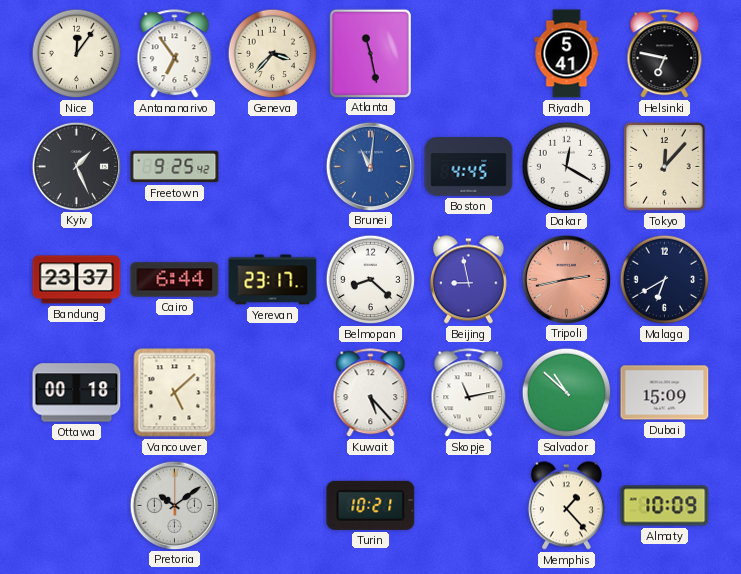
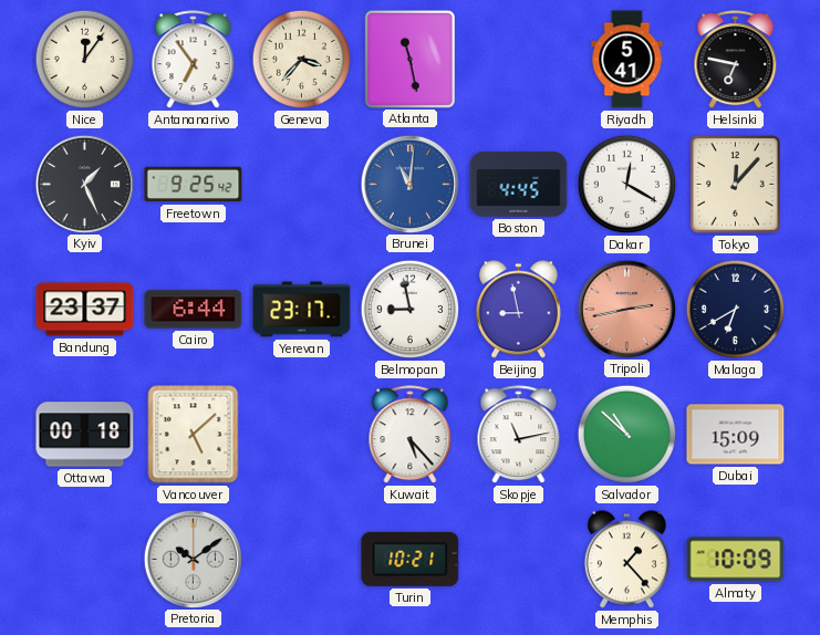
Belmopan: 8:22 -> 8:58
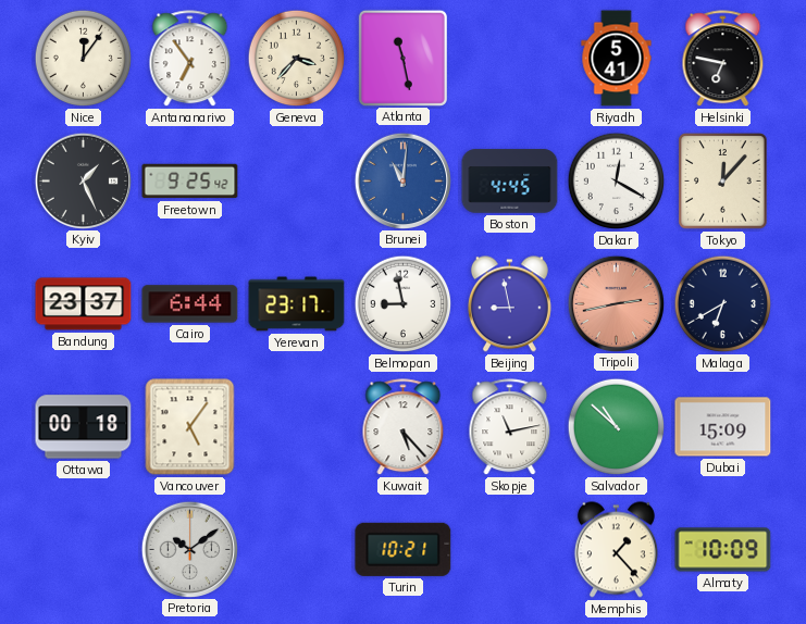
Vancouver: 5:08 -> 5:06
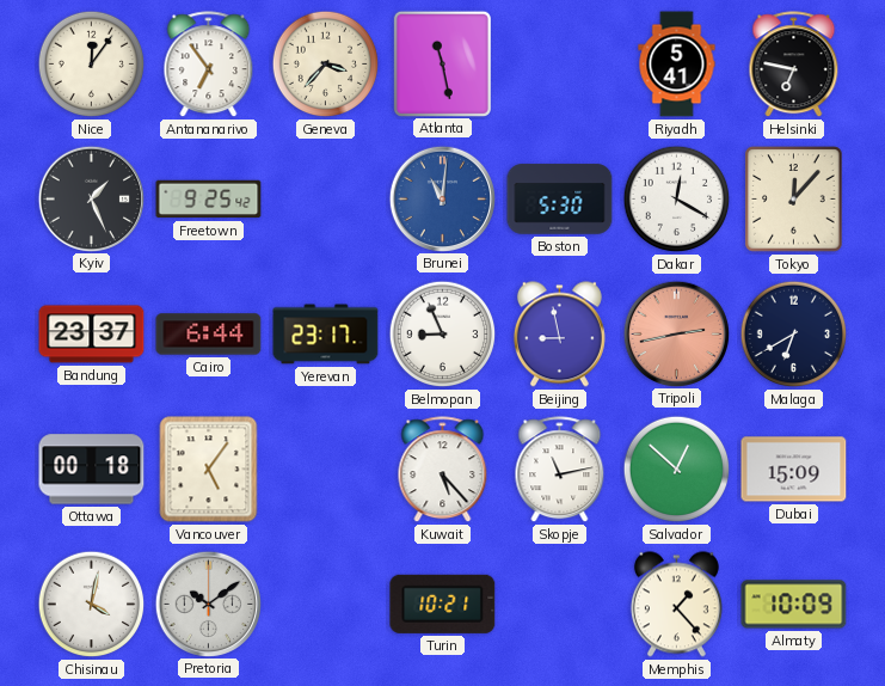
Boston: 4:45 -> 5:30
Belmopan: 8:58 -> 8:56
Salvador: 10:52 -> 12:52
Chisinau: none -> 4:02
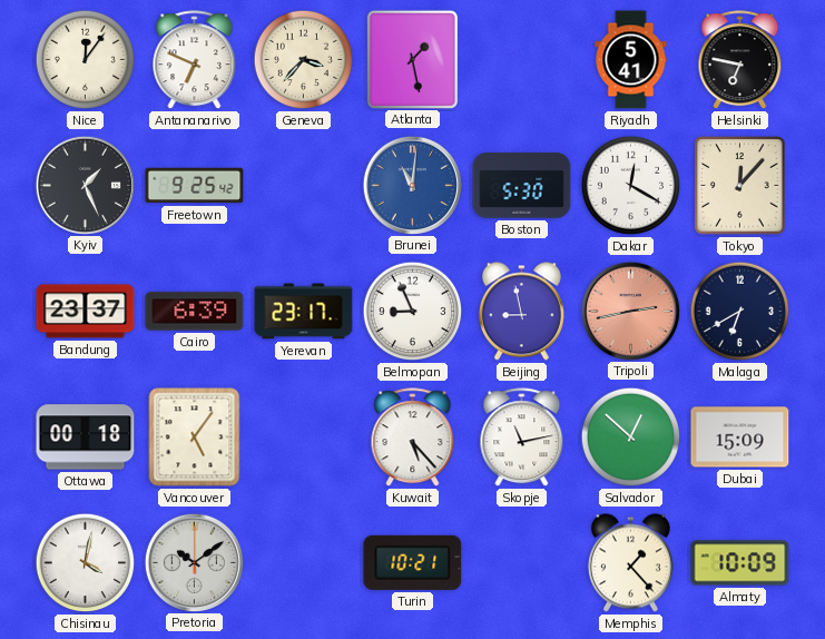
Antananarivo: 6:54 -> 6:49
Atlanta: 11:28 -> 1:28
Cairo: 6:44 -> 6:39
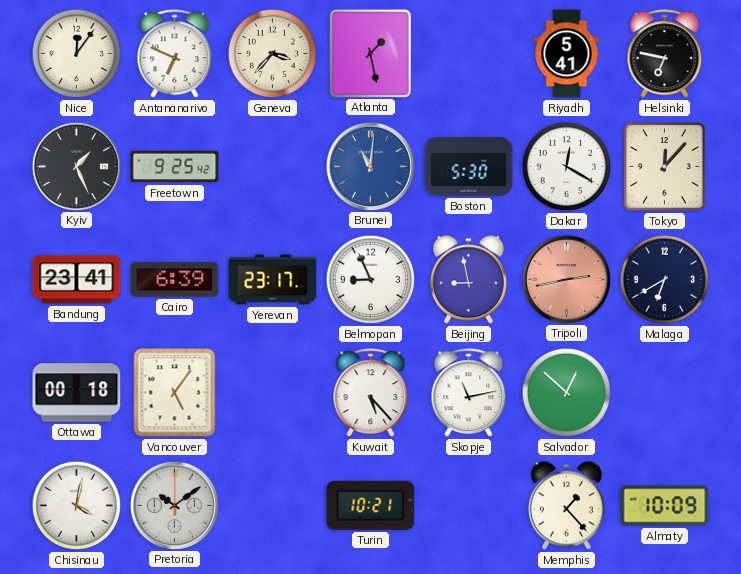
Bandung: 23:37 -> 23:41
Dubai: 15:09 -> none
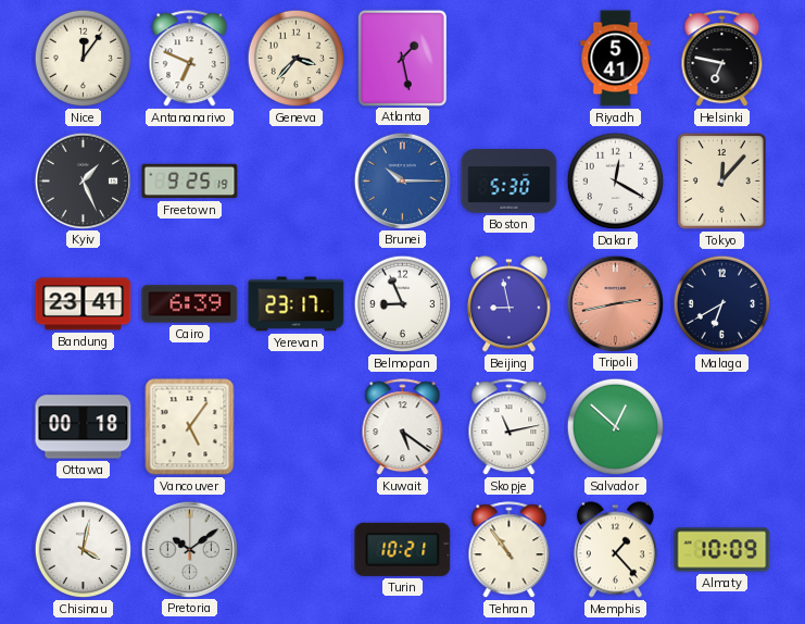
Freetown: 9:25:42 -> 9:25:19
Brunei: 11:01 -> 10:15
Kuwait: 5:23 -> 5:21
Tehran: none -> 10:54
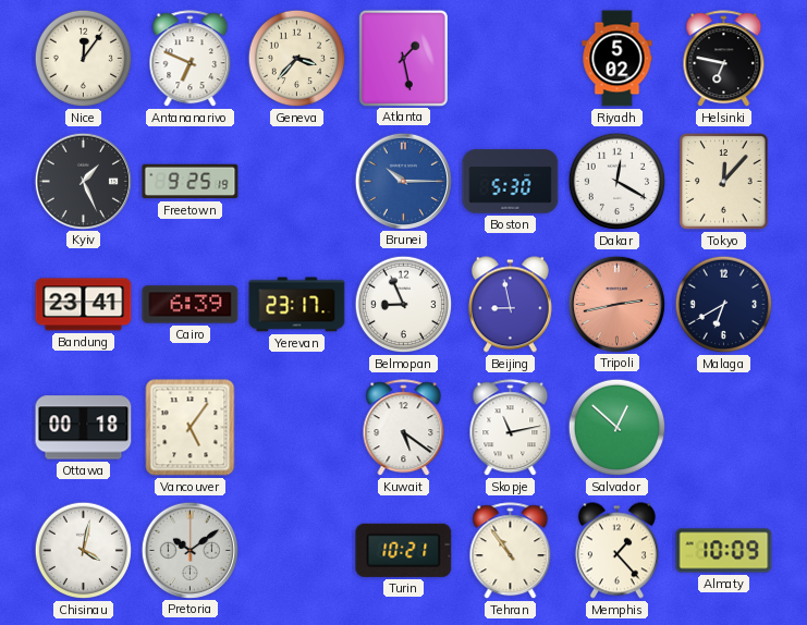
Riyadh: 5:41 -> 5:02
